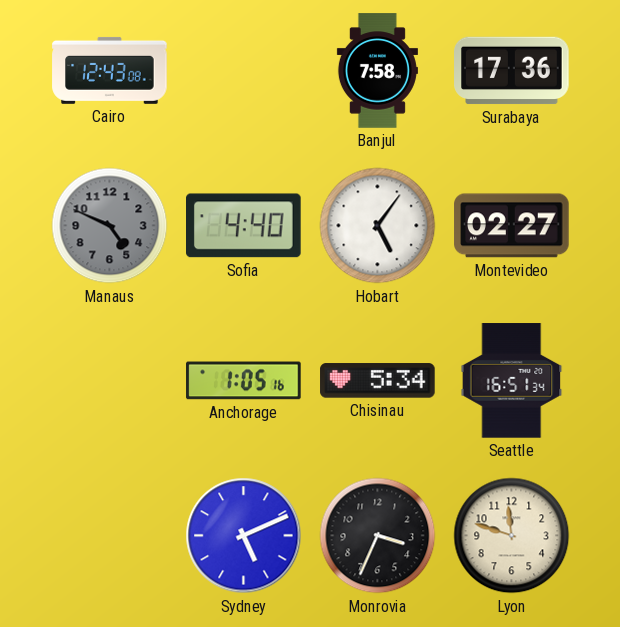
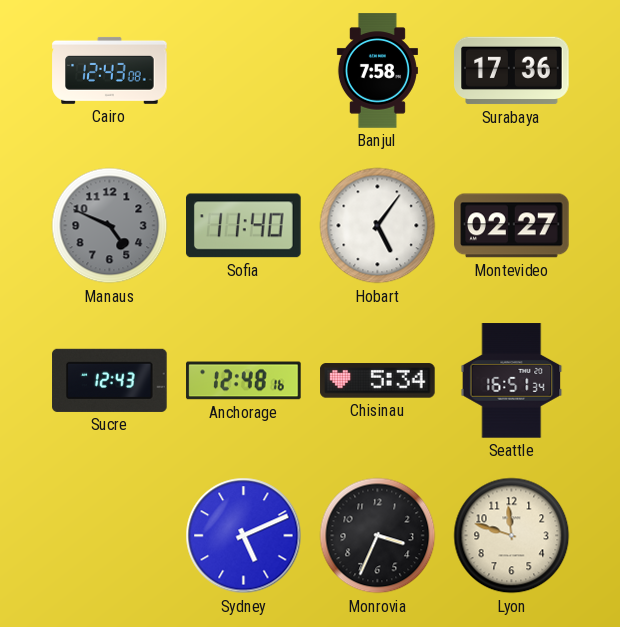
Sofia: 4:40 -> 11:40
Sucre: none -> 12:43
Anchorage: 1:05 -> 12:48
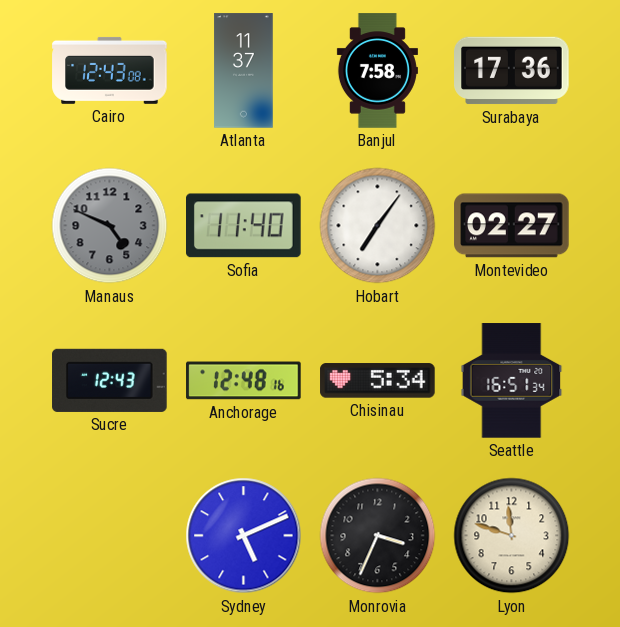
Atlanta: none -> 11:37
Hobart: 5:06 -> 7:06
